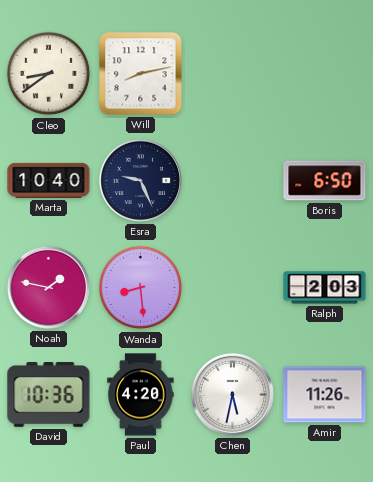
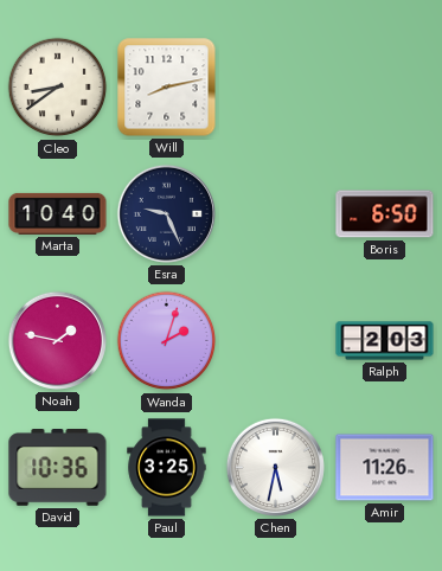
Wanda: 8:29 -> 2:03
Paul: 4:20 -> 3:25
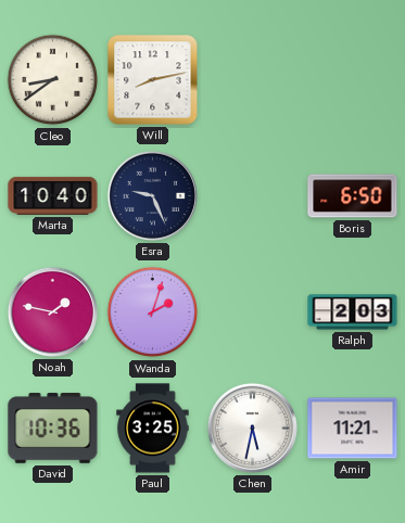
Amir: 11:26 -> 11:21
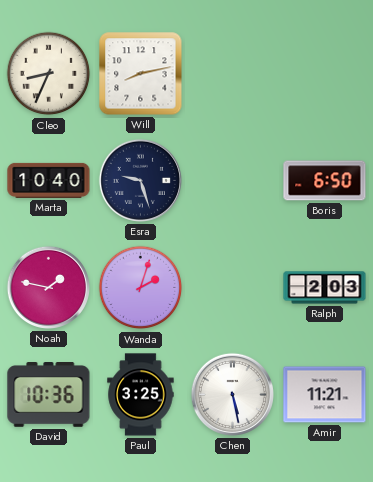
Cleo: 8:39 -> 8:34
Esra: 9:26 -> 9:27
Chen: 5:32 -> 5:28
